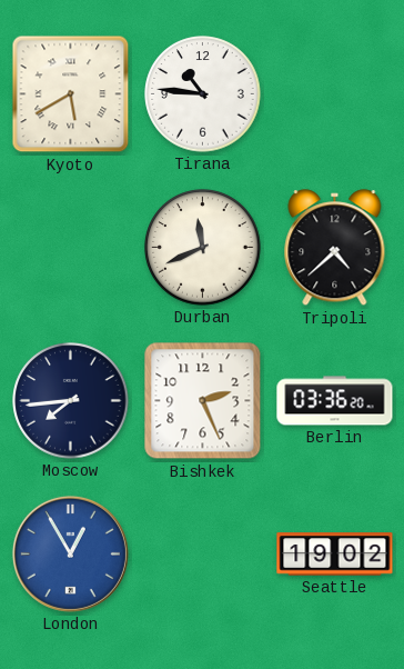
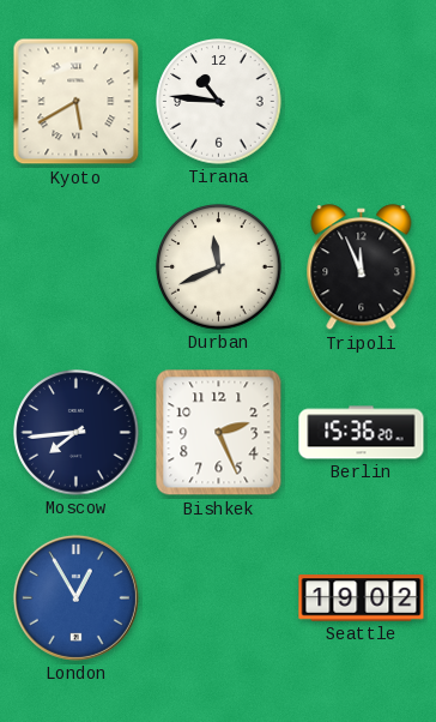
Tripoli: 4:38 -> 11:56
Berlin: 03:36 -> 15:36
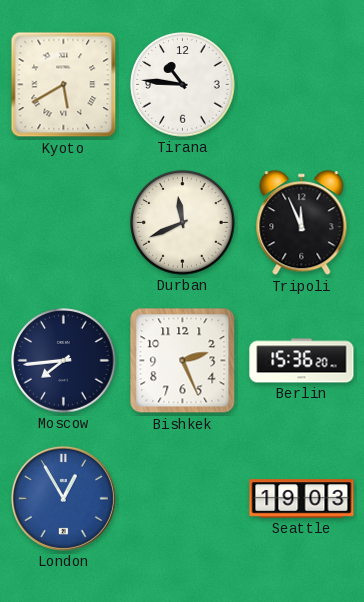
Seattle: 19:02 -> 19:03
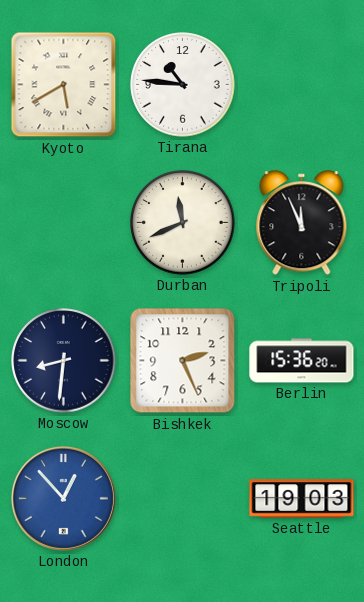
Moscow: 7:44 -> 8:31
London: 12:55 -> 12:53
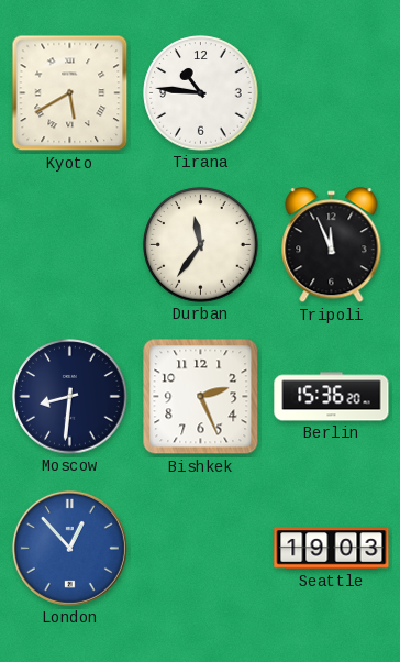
Durban: 11:41 -> 11:36
